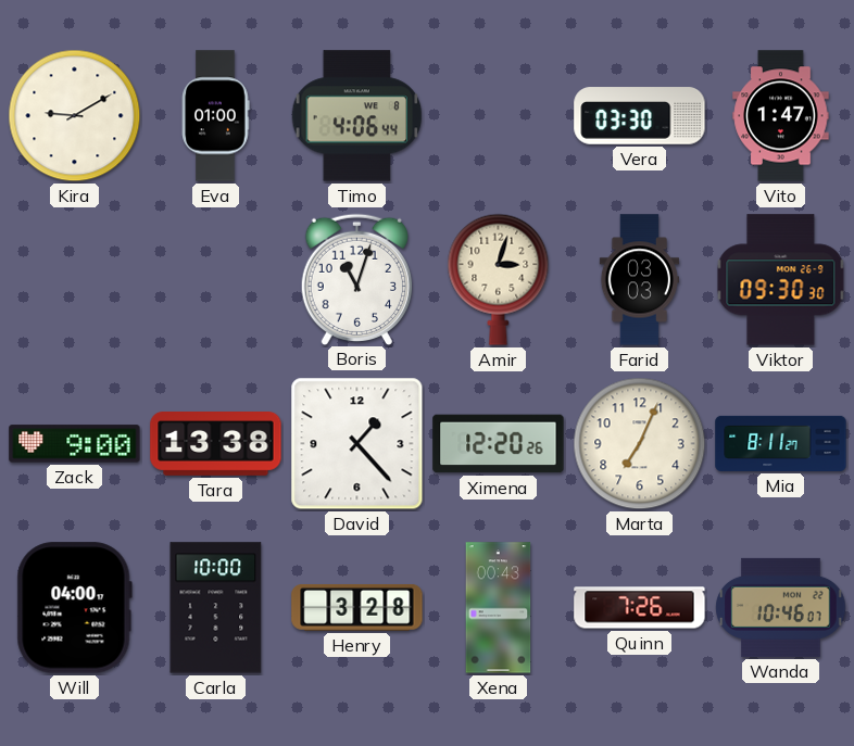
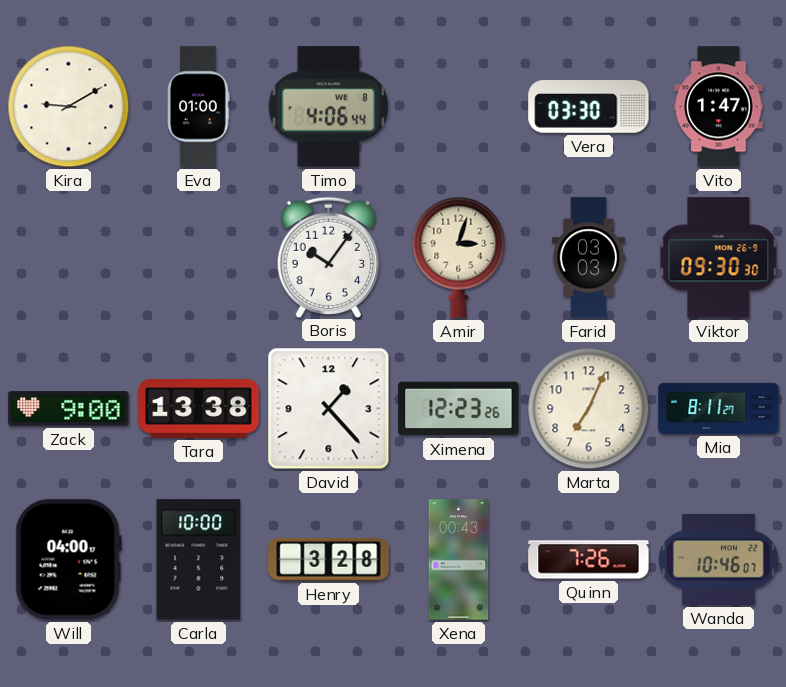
Boris: 11:03 -> 10:06
Ximena: 12:20 -> 12:23
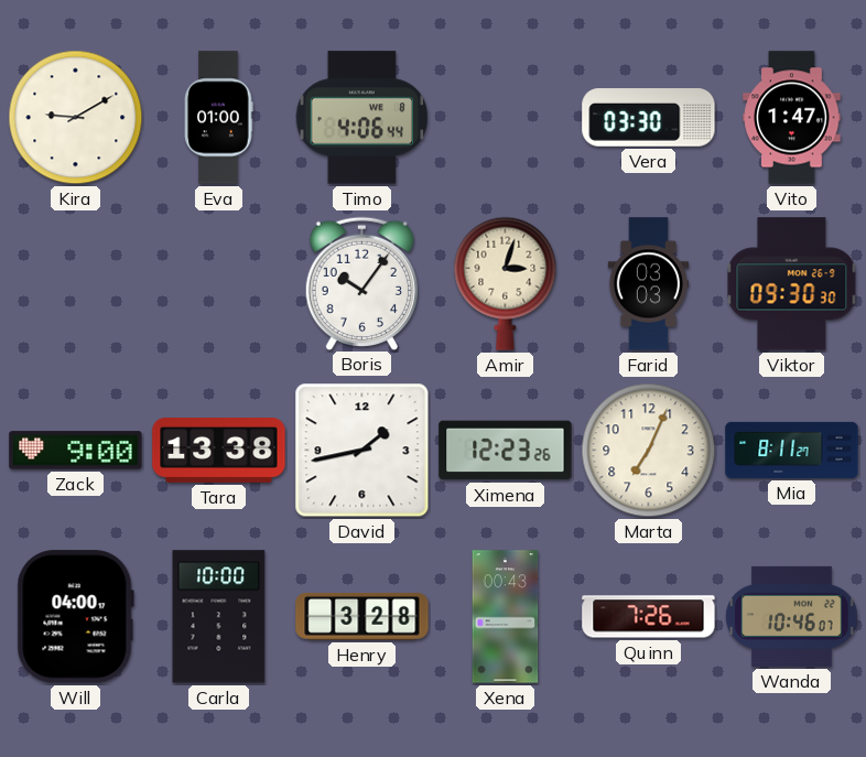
David: 1:23 -> 1:43
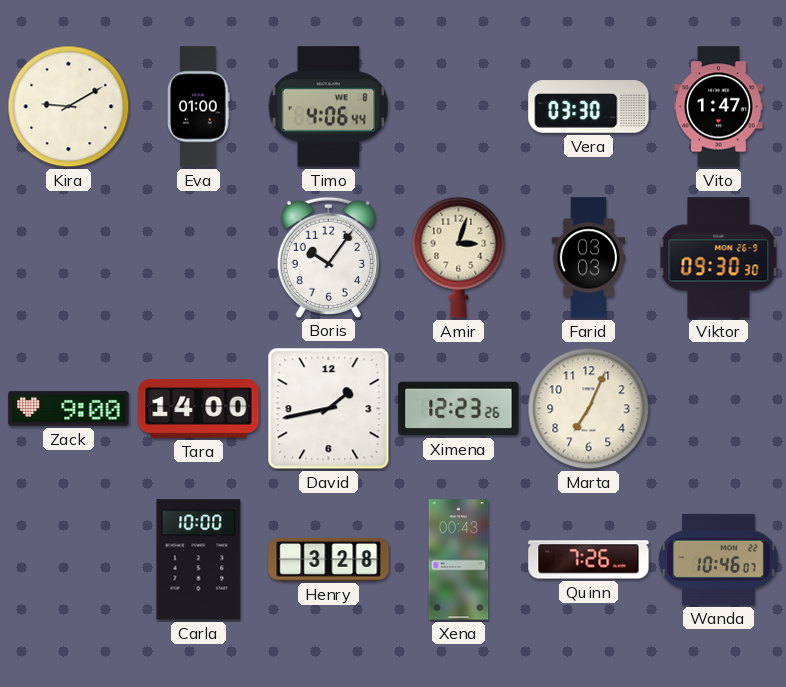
Tara: 13:38 -> 14:00
Mia: 8:11 -> none
Will: 04:00 -> none
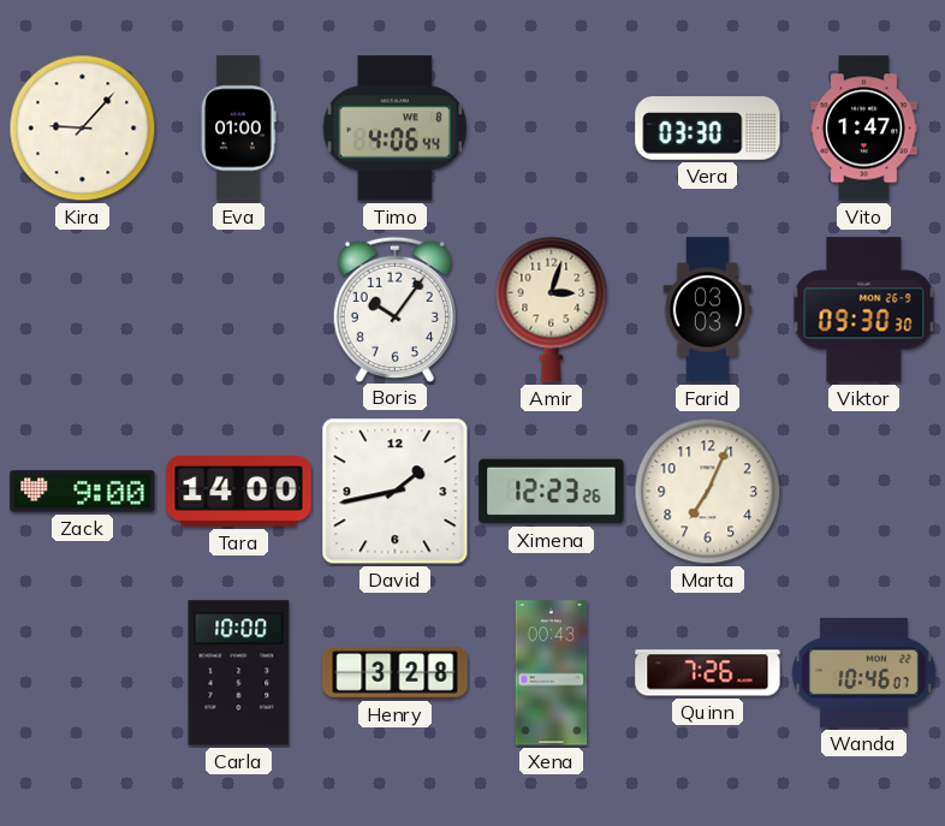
Kira: 9:10 -> 9:07
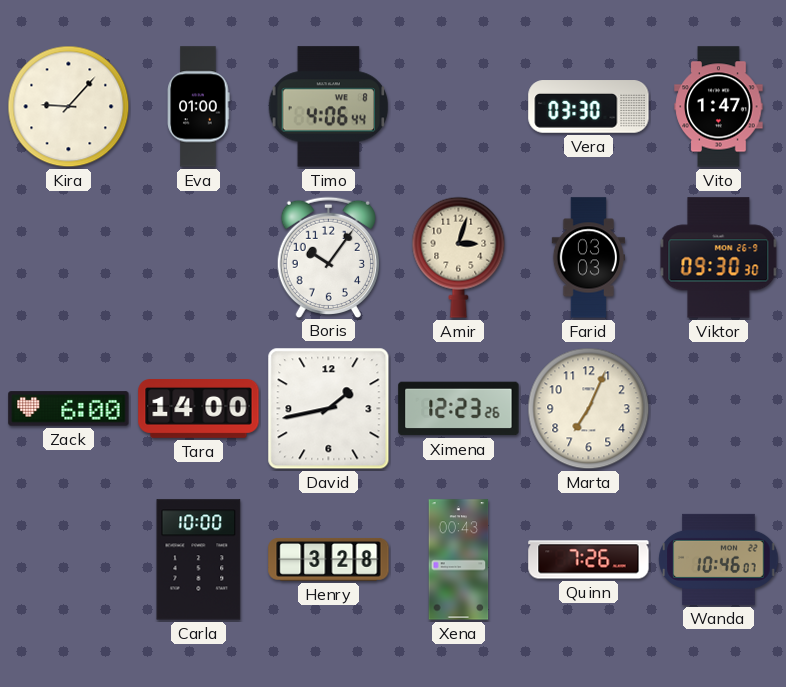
Zack: 9:00 -> 6:00
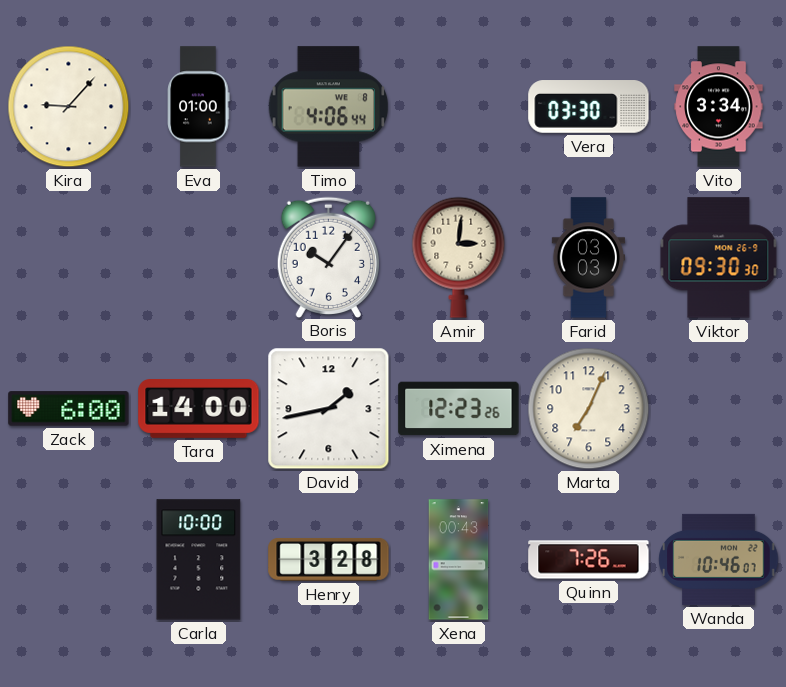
Vito: 1:47 -> 3:34
Amir: 3:03 -> 3:01
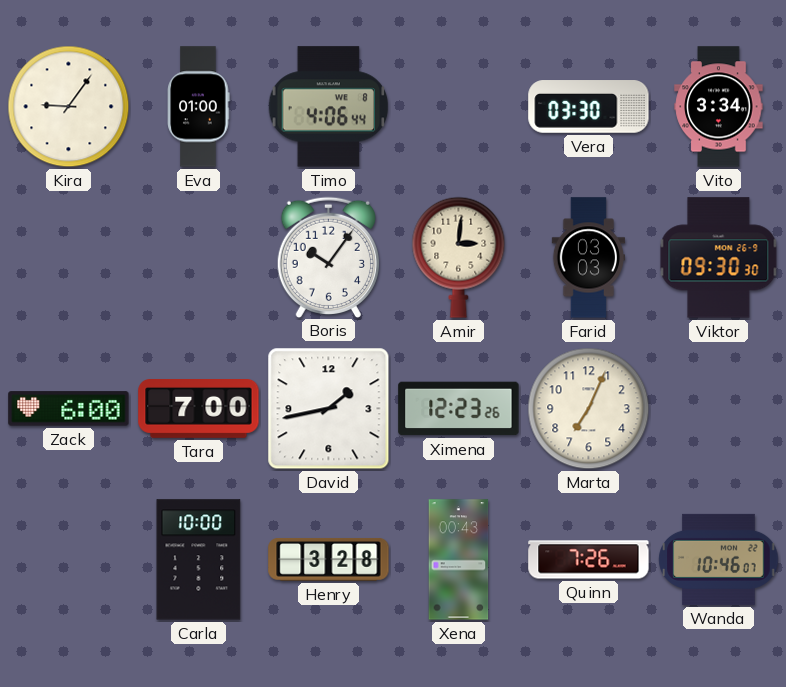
Kira: 9:07 -> 9:06
Tara: 14:00 -> 7:00
